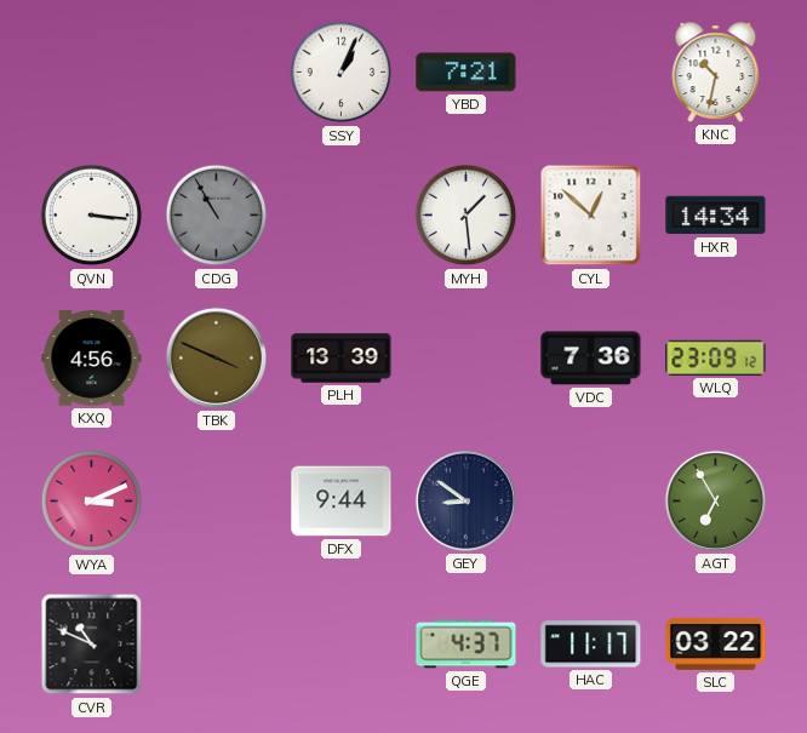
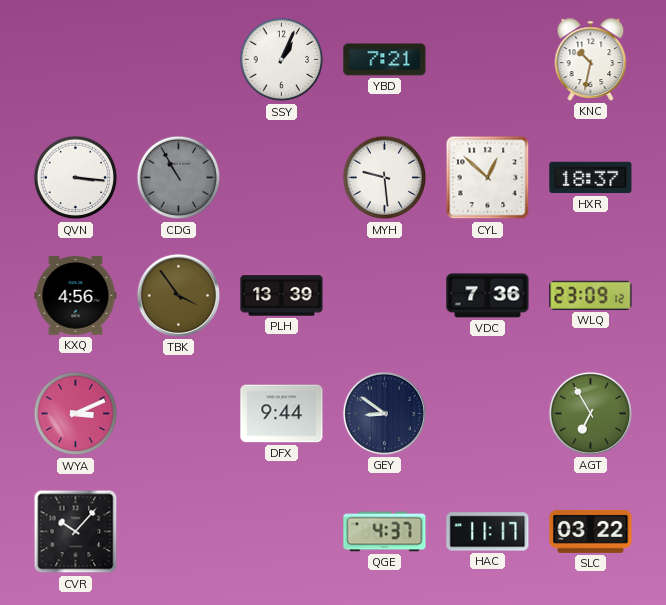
MYH: 1:29 -> 9:29
HXR: 14:34 -> 18:37
TBK: 3:49 -> 3:54
CVR: 10:49 -> 10:07
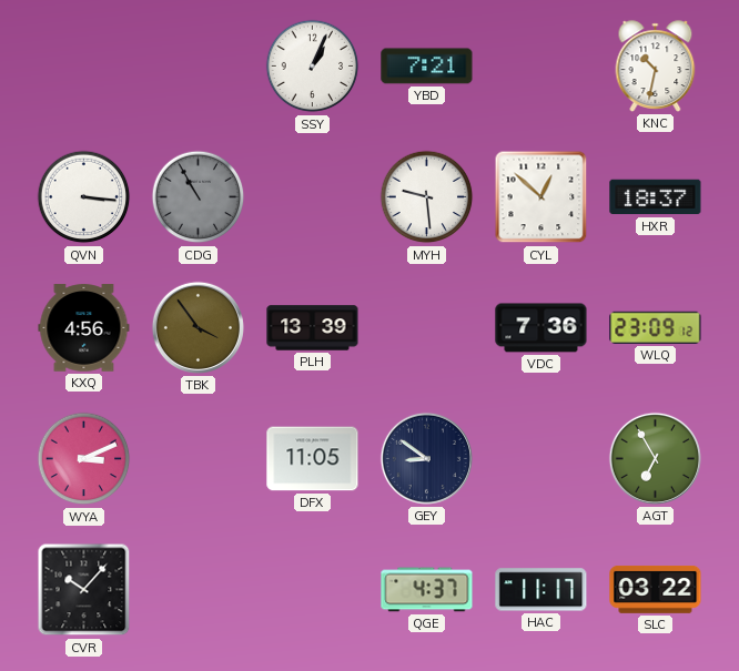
DFX: 9:44 -> 11:05
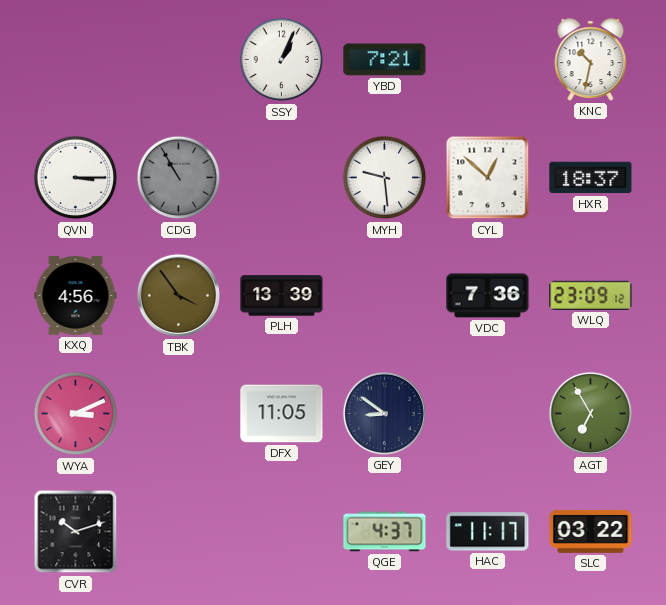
QVN: 3:16 -> 3:15
CVR: 10:07 -> 10:12
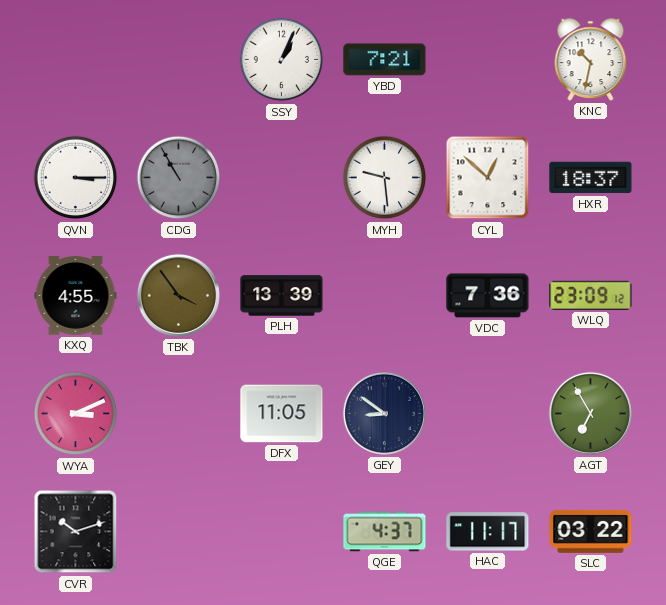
KXQ: 4:56 -> 4:55
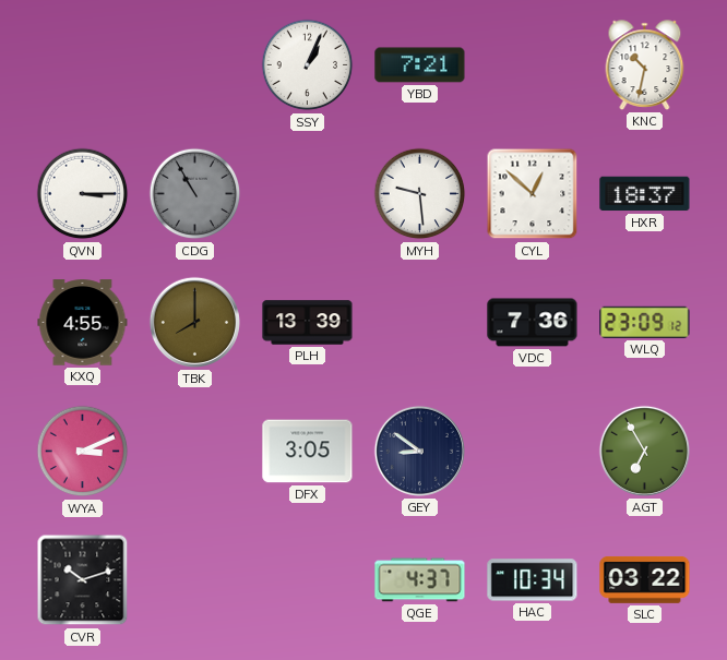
TBK: 3:54 -> 8:00
DFX: 11:05 -> 3:05
HAC: 11:17 -> 10:34
